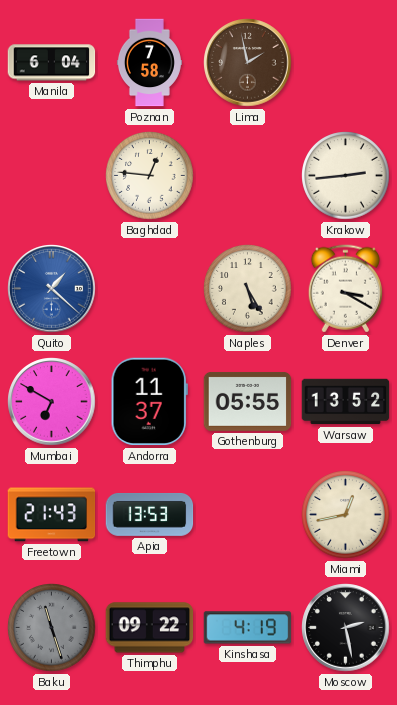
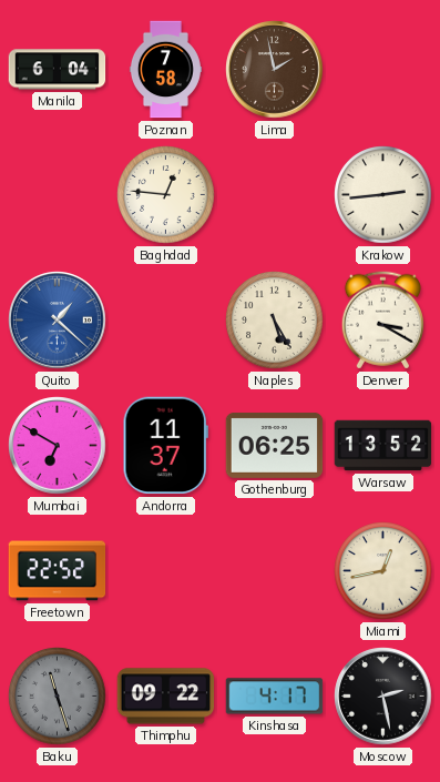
Gothenburg: 05:55 -> 06:25
Freetown: 21:43 -> 22:52
Apia: 13:53 -> none
Kinshasa: 4:19 -> 4:17
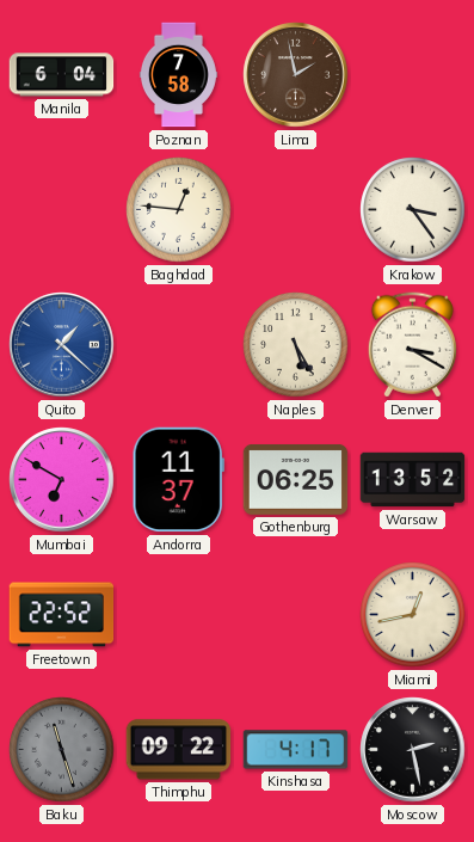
Krakow: 2:44 -> 3:24
